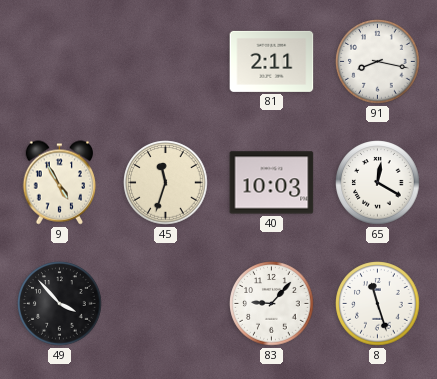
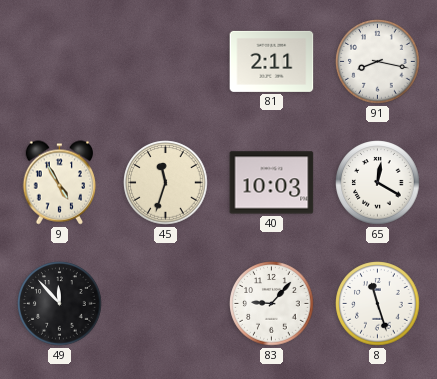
49: 3:53 -> 11:53
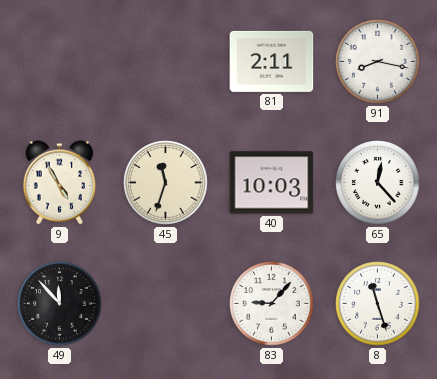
65: 12:20 -> 12:23
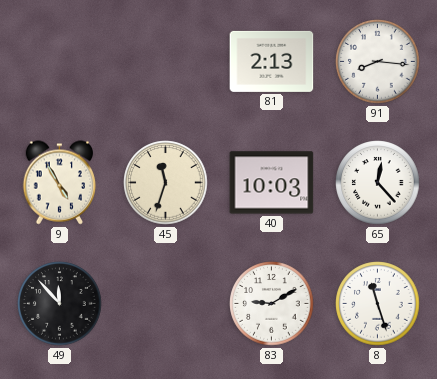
81: 2:11 -> 2:13
91: 8:17 -> 8:16
83: 9:07 -> 9:10
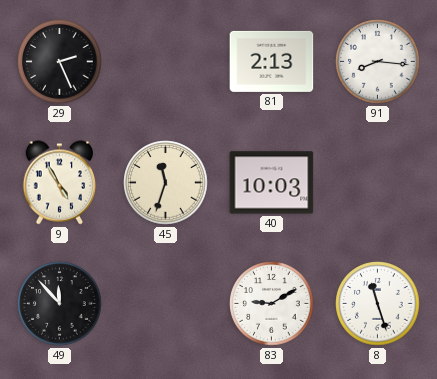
29: none -> 2:26
65: 12:23 -> none
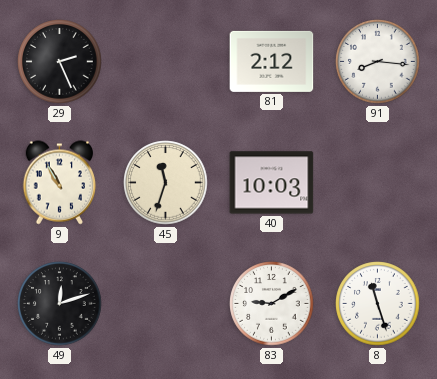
81: 2:13 -> 2:12
9: 4:55 -> 10:55
49: 11:53 -> 12:12
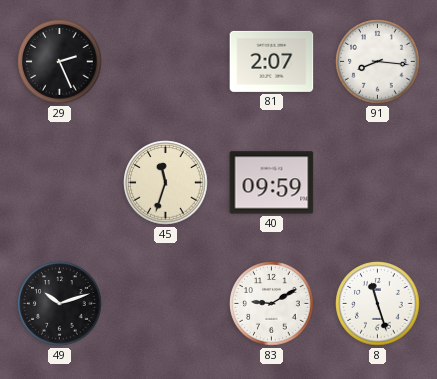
81: 2:12 -> 2:07
9: 10:55 -> none
40: 10:03 -> 09:59
49: 12:12 -> 10:12
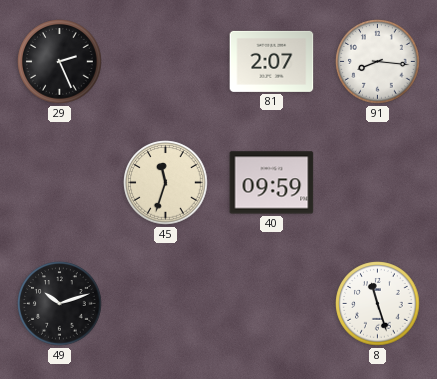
83: 9:10 -> none
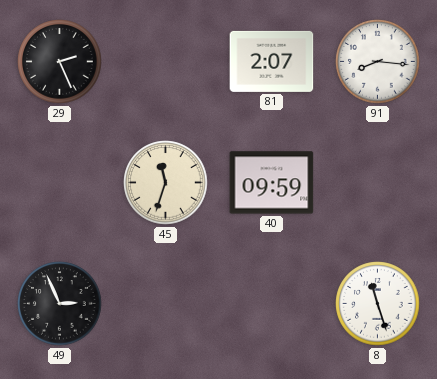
49: 10:12 -> 2:56
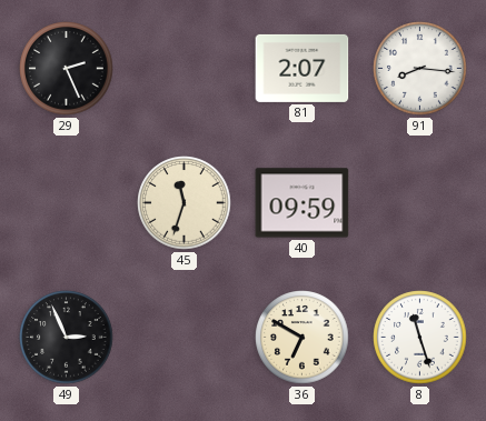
36: none -> 6:50
